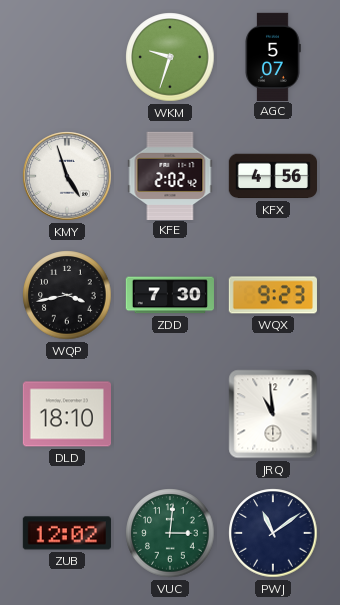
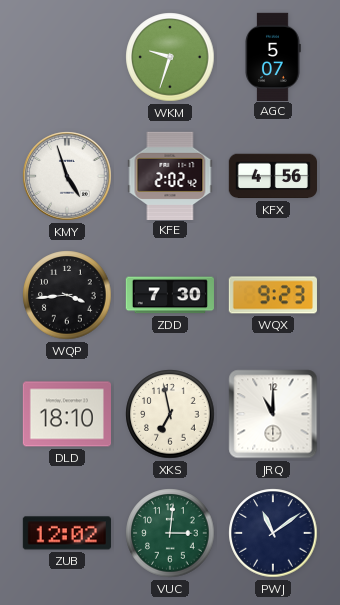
WQP: 3:43 -> 3:44
XKS: none -> 6:58
JRQ: 10:59 -> 11:00
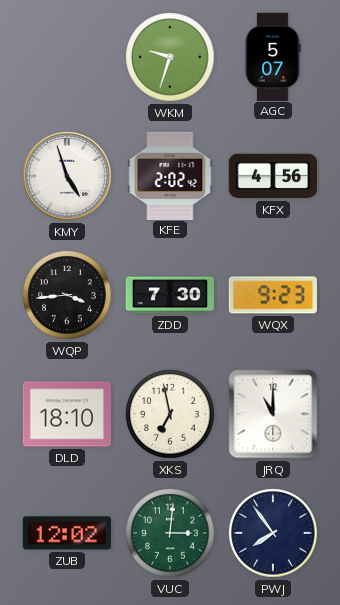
PWJ: 11:09 -> 7:54
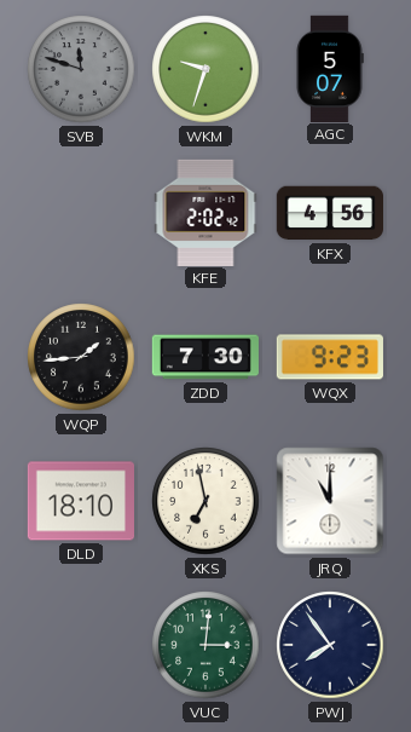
SVB: none -> 11:48
KMY: 4:57 -> none
WQP: 3:44 -> 1:44
ZUB: 12:02 -> none
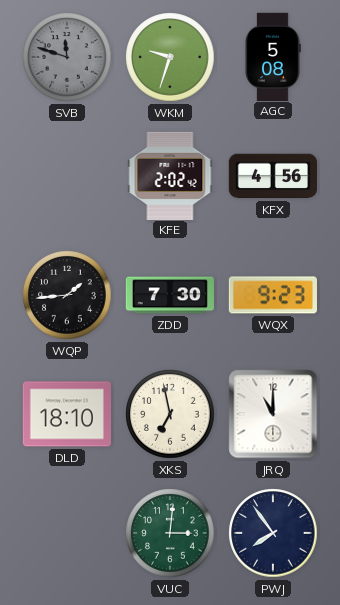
AGC: 5:07 -> 5:08
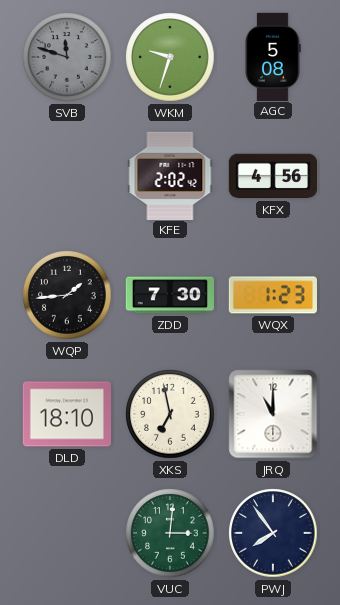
WQX: 9:23 -> 1:23
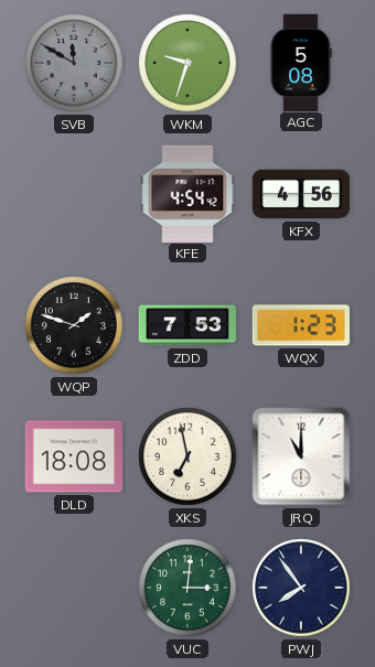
SVB: 11:48 -> 11:50
KFE: 2:02 -> 4:54
WQP: 1:44 -> 1:48
ZDD: 7:30 -> 7:53
DLD: 18:10 -> 18:08
